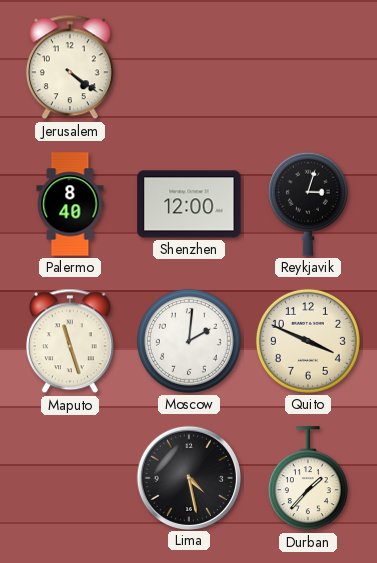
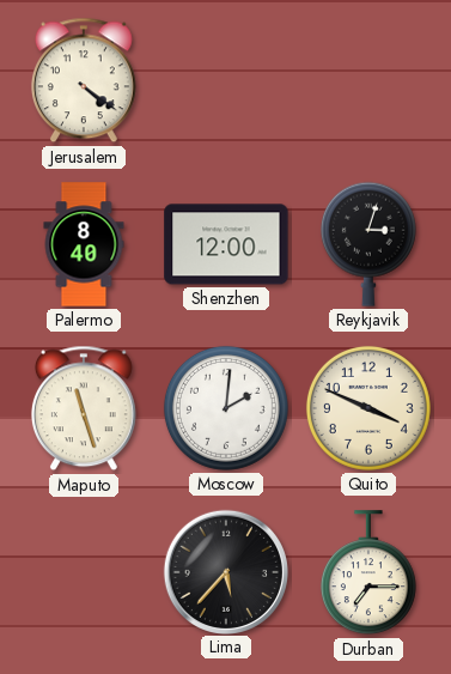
Lima: 4:28 -> 5:37
Durban: 1:37 -> 7:15
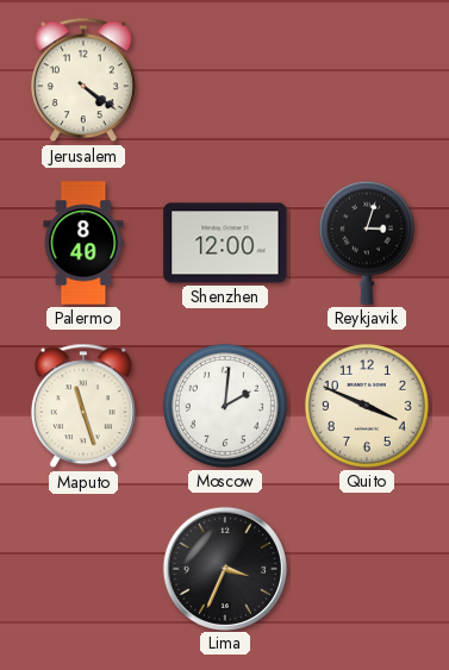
Lima: 5:37 -> 3:34
Durban: 7:15 -> none
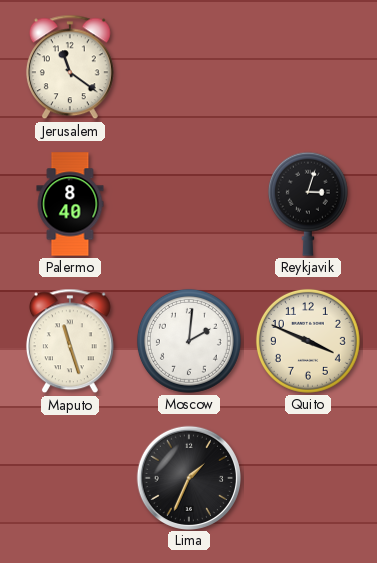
Jerusalem: 4:21 -> 11:21
Shenzhen: 12:00 -> none
Lima: 3:34 -> 1:34
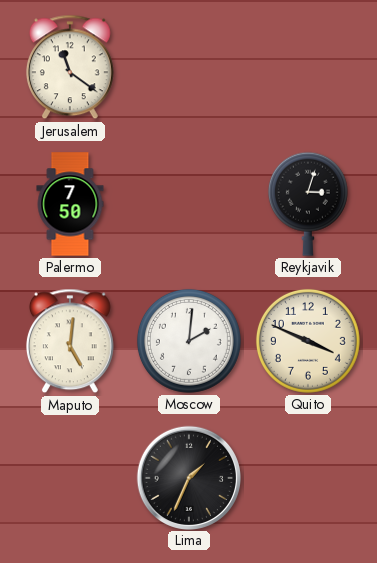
Palermo: 8:40 -> 7:50
Maputo: 11:27 -> 5:01
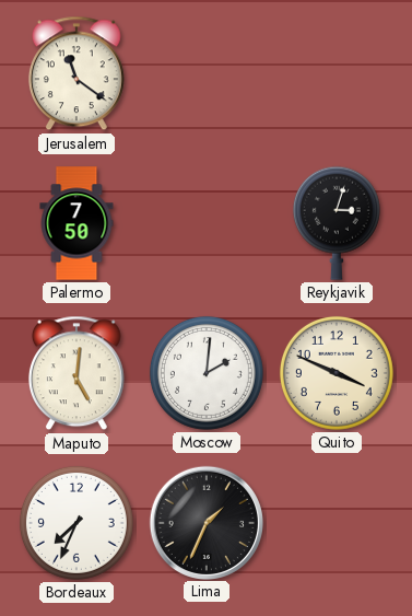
Bordeaux: none -> 7:34
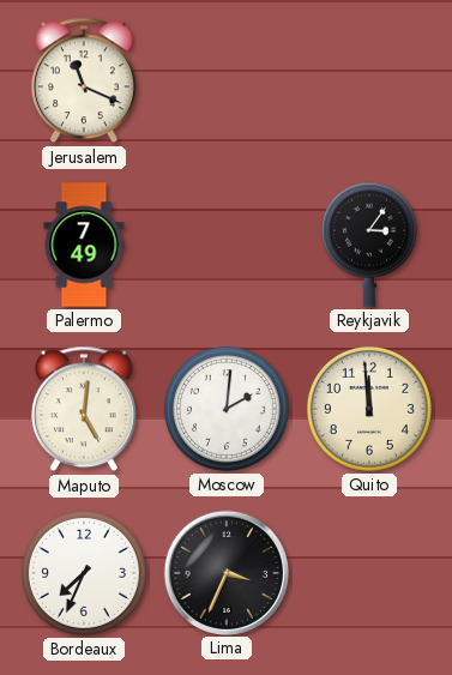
Jerusalem: 11:21 -> 11:19
Palermo: 7:50 -> 7:49
Reykjavik: 3:03 -> 3:06
Quito: 3:49 -> 11:59
Lima: 1:34 -> 3:34
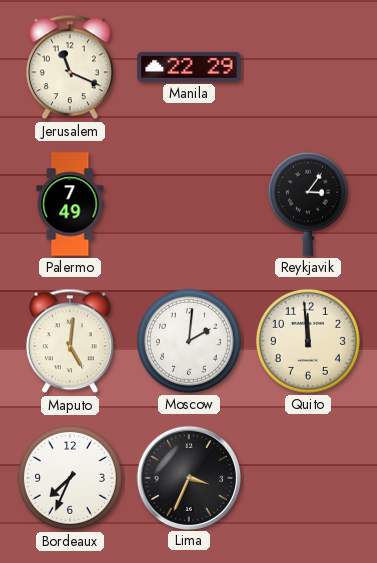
Manila: none -> 22:29
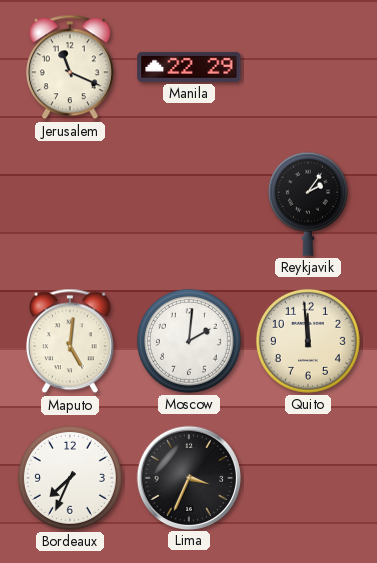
Palermo: 7:49 -> none
Reykjavik: 3:06 -> 2:06
